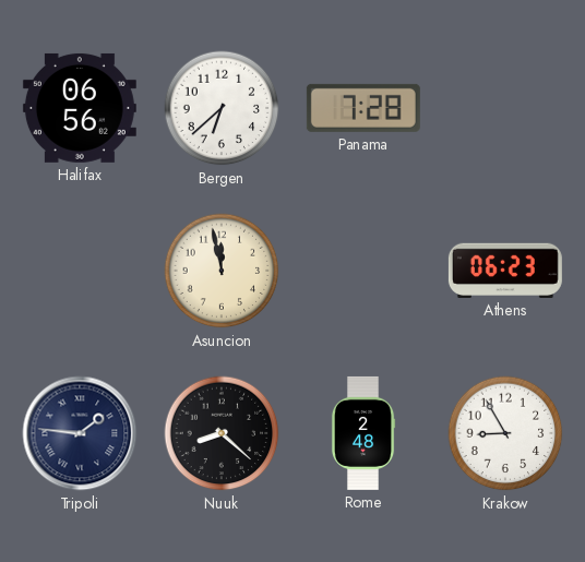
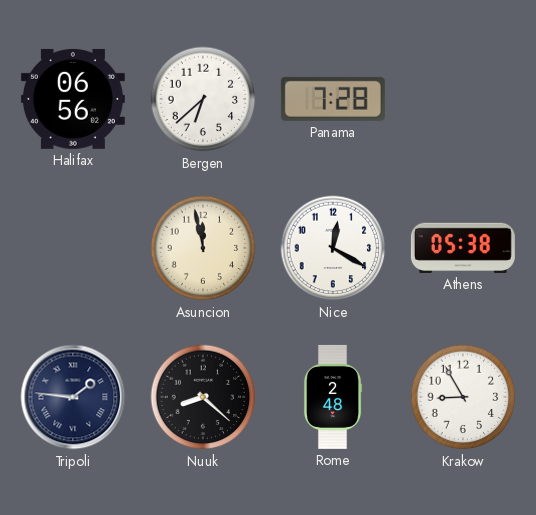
Nice: none -> 12:20
Athens: 06:23 -> 05:38
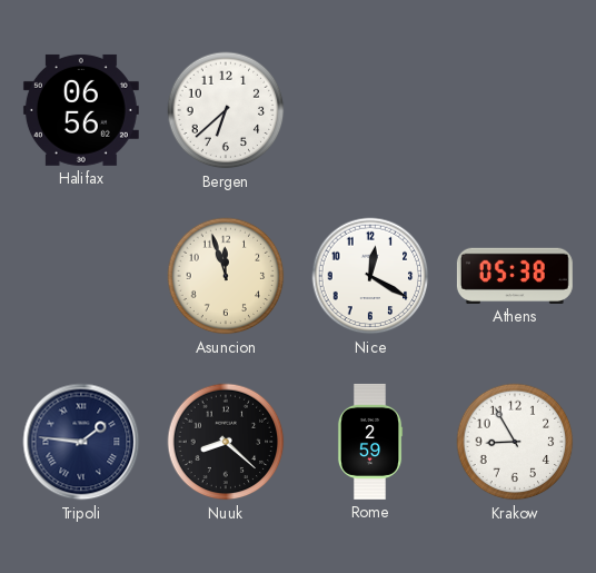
Panama: 7:28 -> none
Asuncion: 11:58 -> 11:57
Rome: 2:48 -> 2:59
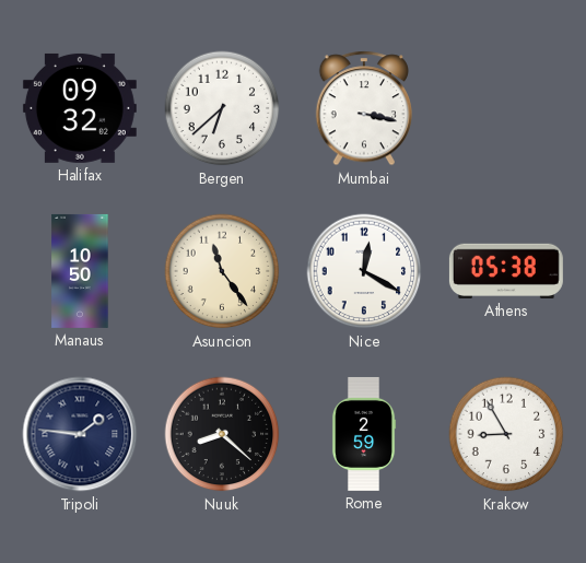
Halifax: 06:56 -> 09:32
Mumbai: none -> 3:17
Manaus: none -> 10:50
Asuncion: 11:57 -> 11:24
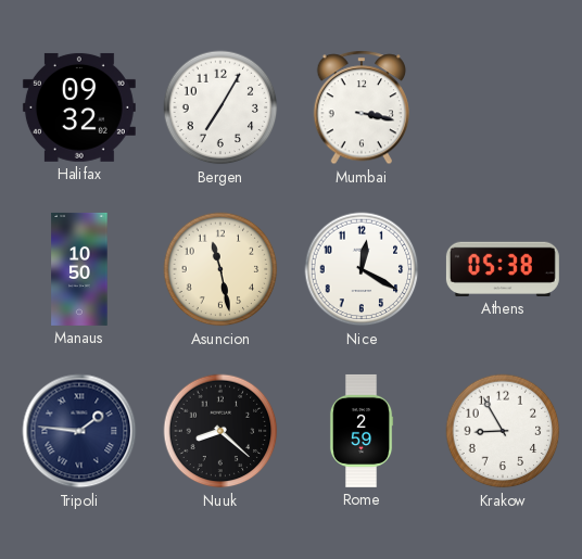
Bergen: 6:38 -> 7:05
Asuncion: 11:24 -> 11:28
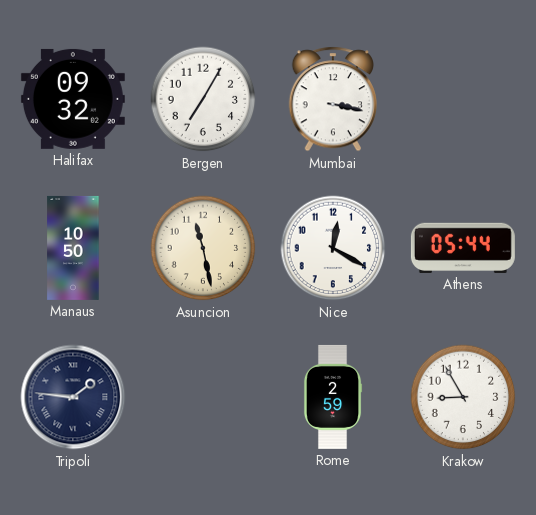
Athens: 05:38 -> 05:44
Nuuk: 8:22 -> none
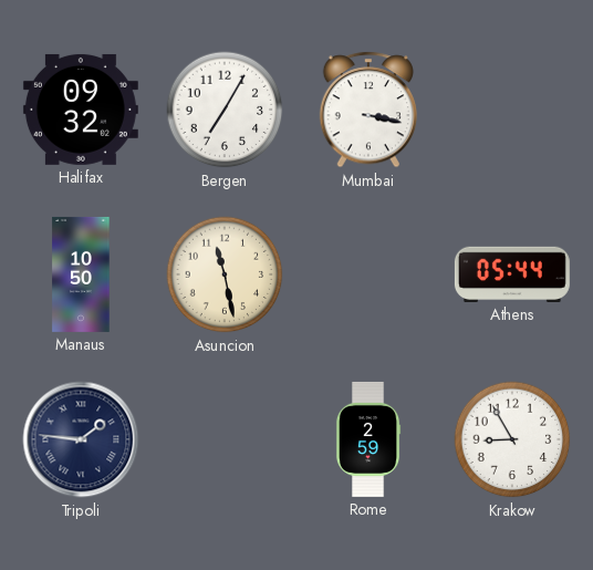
Nice: 12:20 -> none
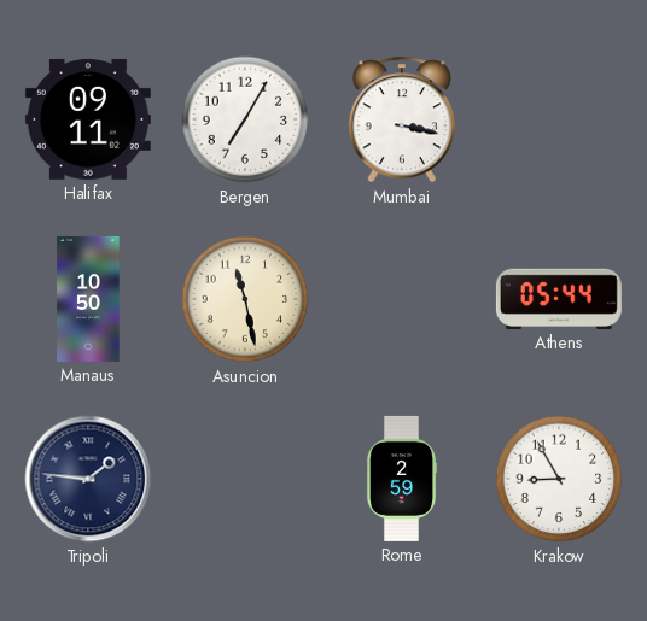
Halifax: 09:32 -> 09:11
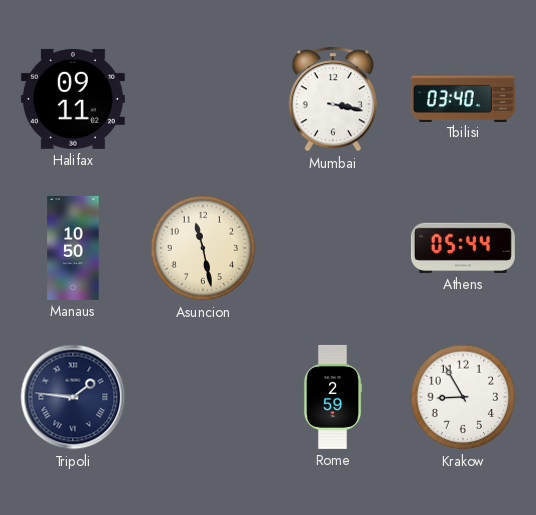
Bergen: 7:05 -> none
Tbilisi: none -> 03:40
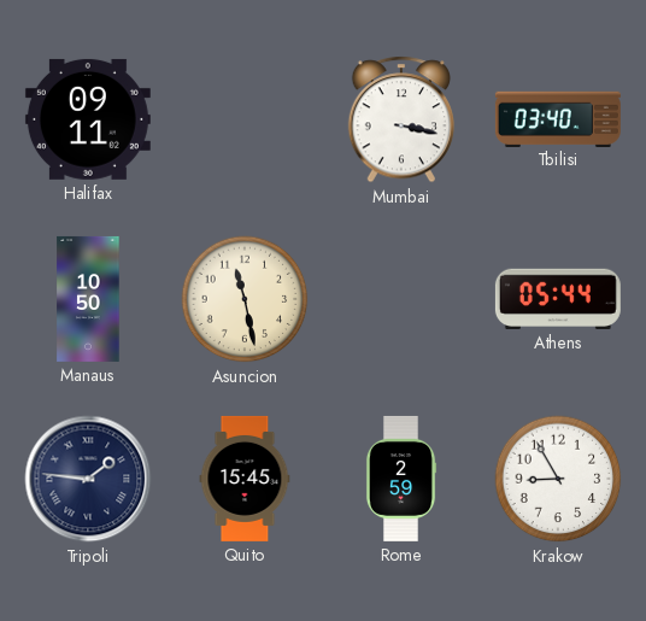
Quito: none -> 15:45
